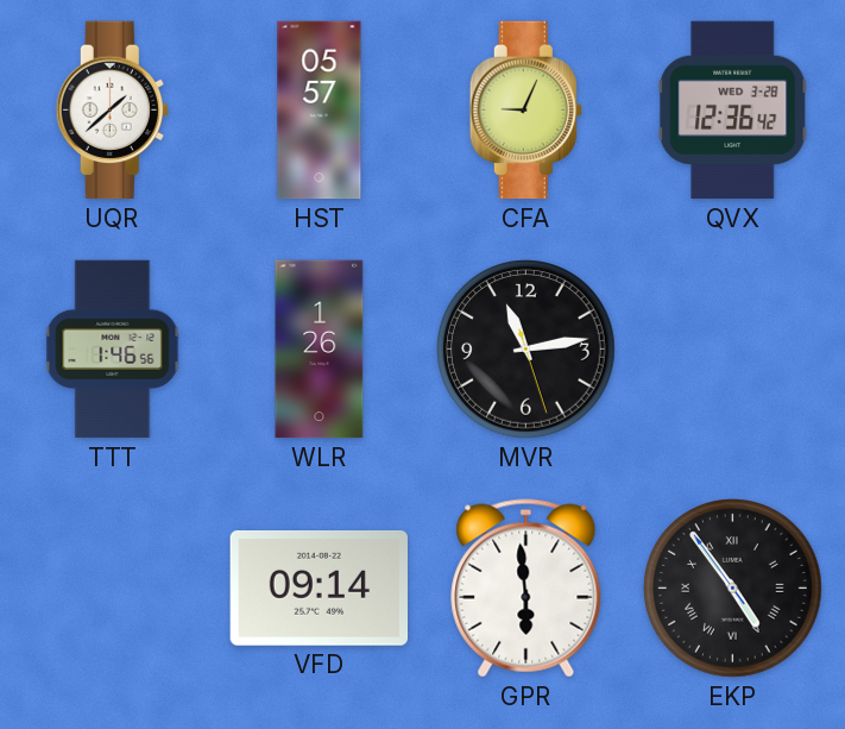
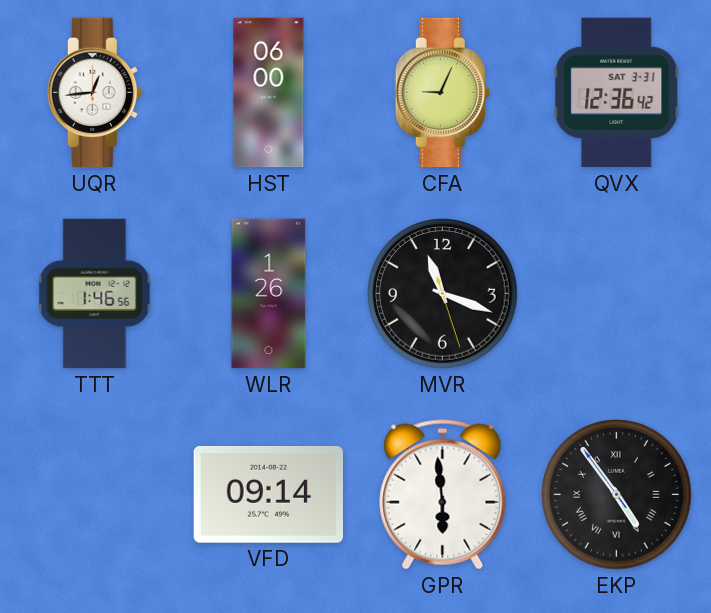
UQR: 1:38 -> 12:44
HST: 05:57 -> 06:00
QVX date: WED 3-28 -> SAT 3-31
MVR: 11:13 -> 11:18
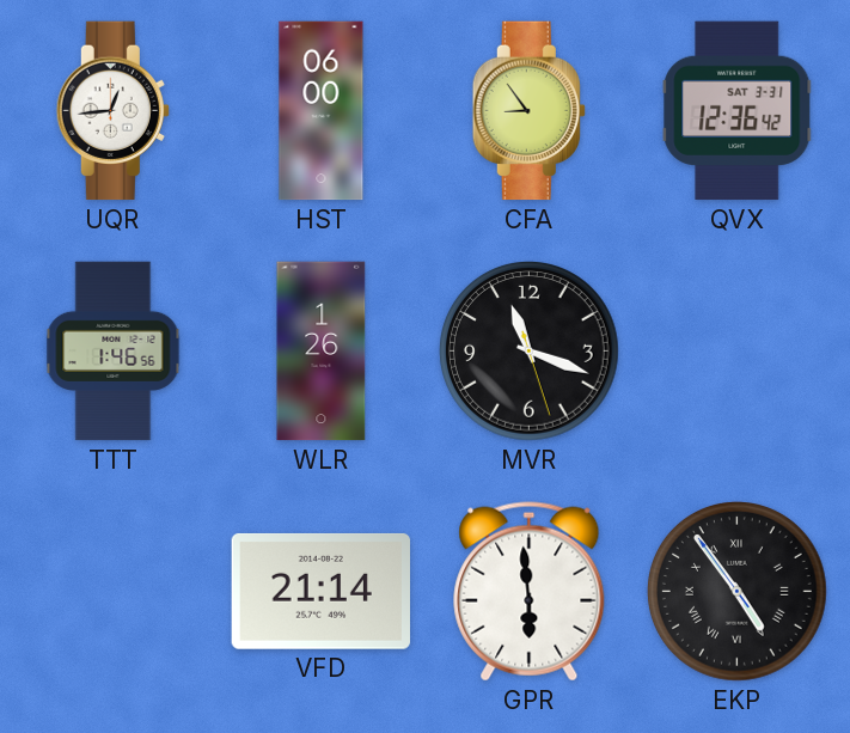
CFA: 9:04 -> 8:54
VFD: 09:14 -> 21:14
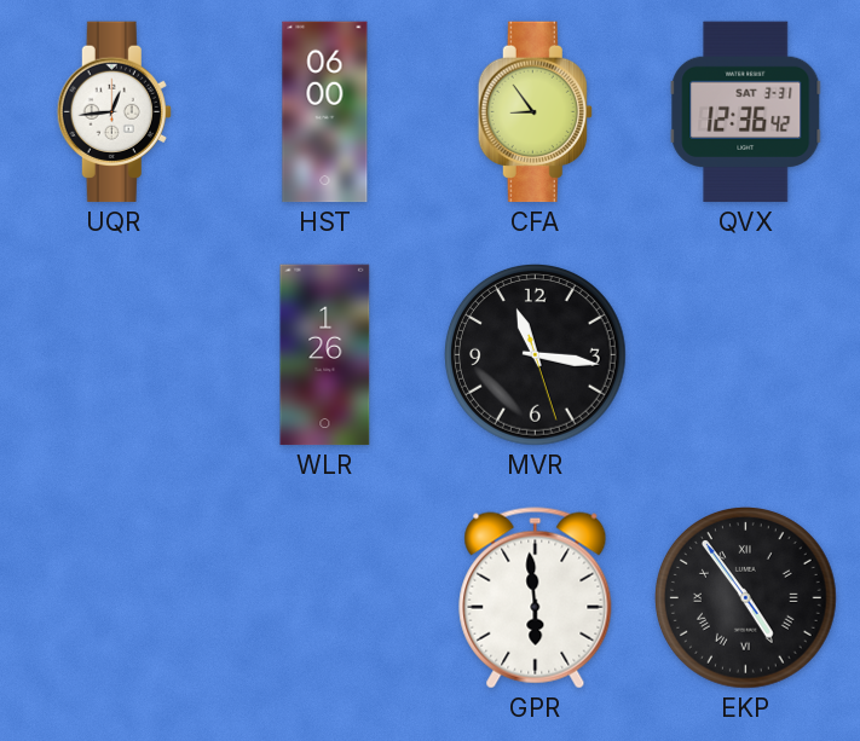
TTT: 1:46 -> none
MVR: 11:18 -> 11:16
VFD: 21:14 -> none
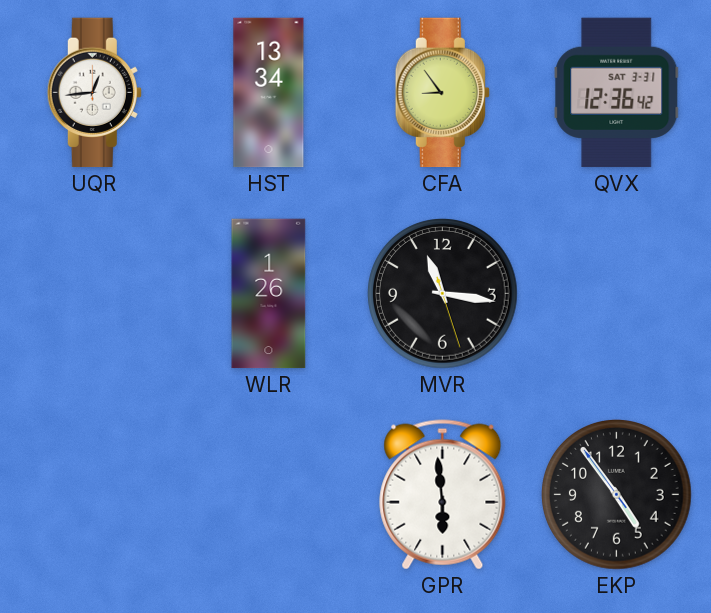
HST: 06:00 -> 13:34
EKP numerals: Roman -> Arabic
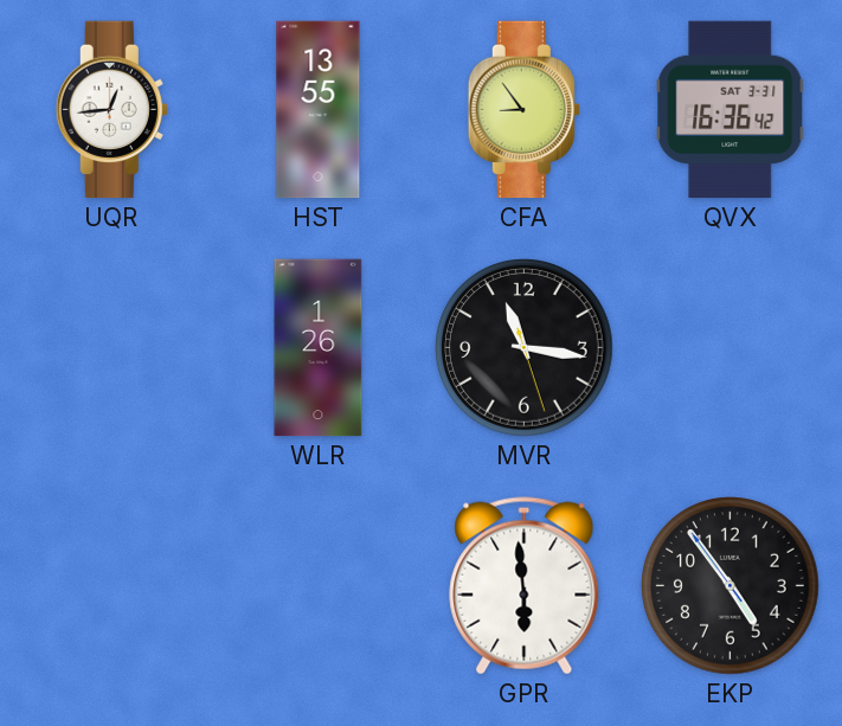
HST: 13:34 -> 13:55
QVX: 12:36 -> 16:36
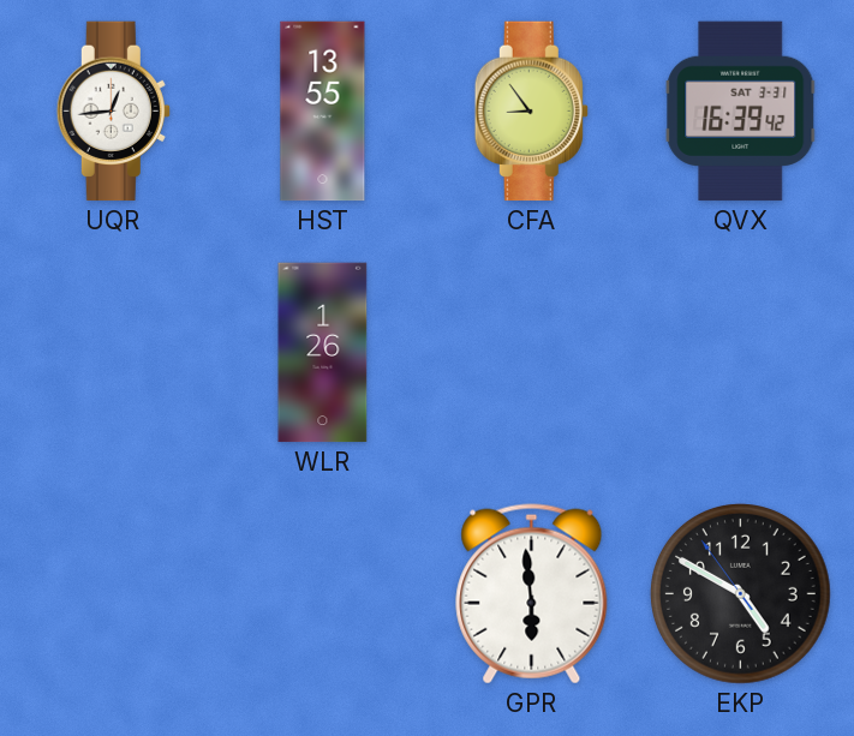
QVX: 16:36 -> 16:39
MVR: 11:16 -> none
EKP: 4:53 -> 4:49
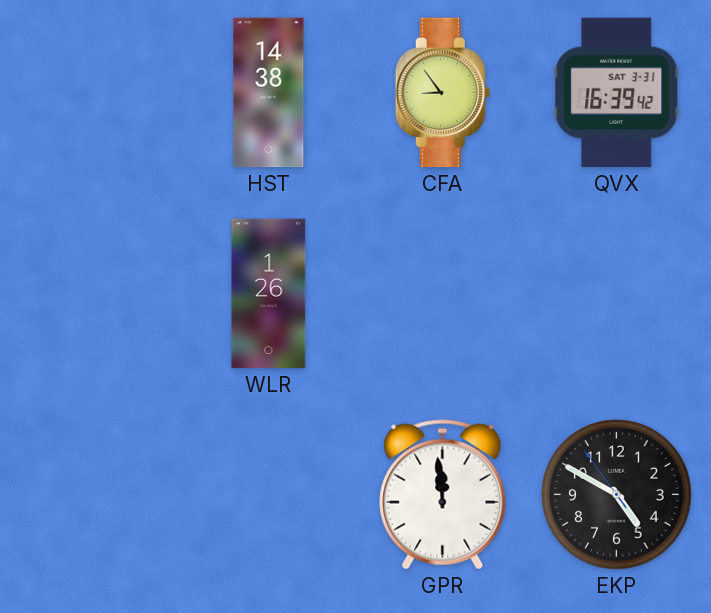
UQR: 12:44 -> none
HST: 13:55 -> 14:38
GPR: 5:59 -> 11:59
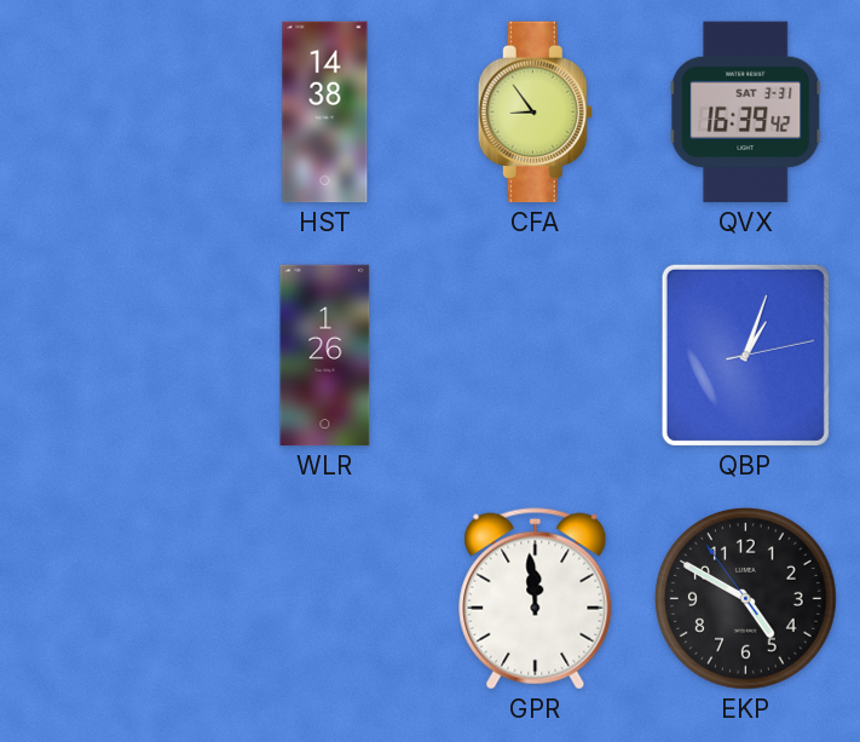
QBP: none -> 1:03
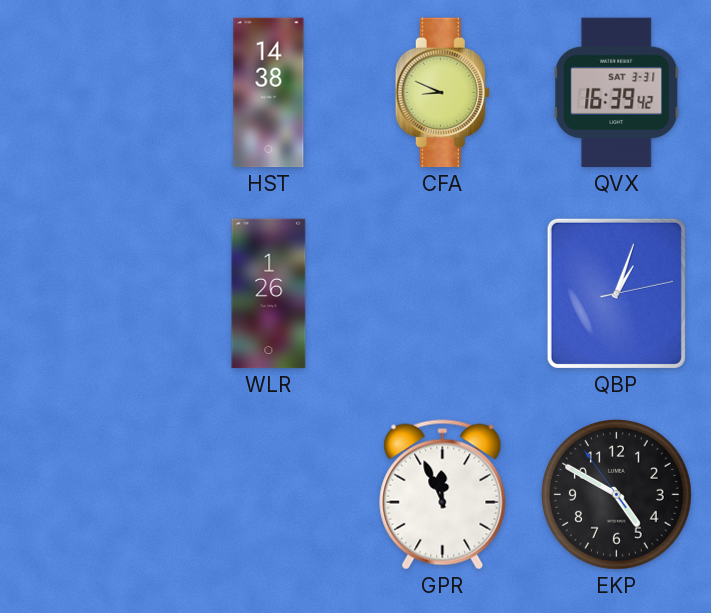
CFA: 8:54 -> 8:49
GPR: 11:59 -> 11:56
